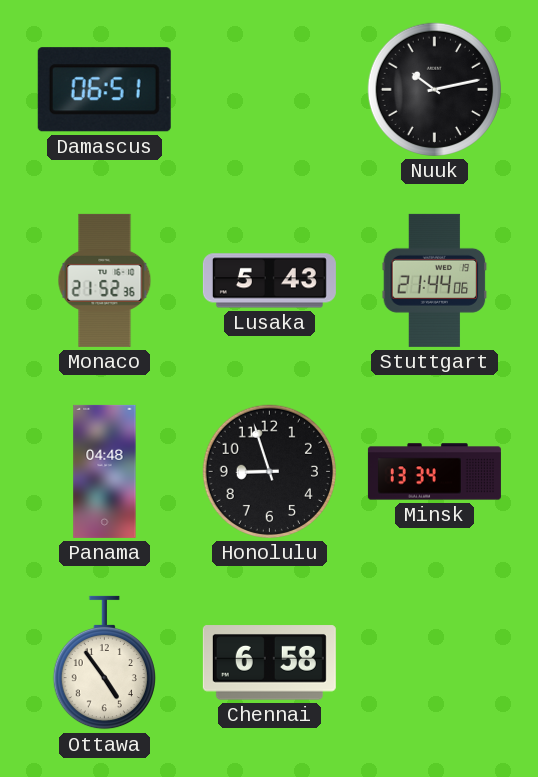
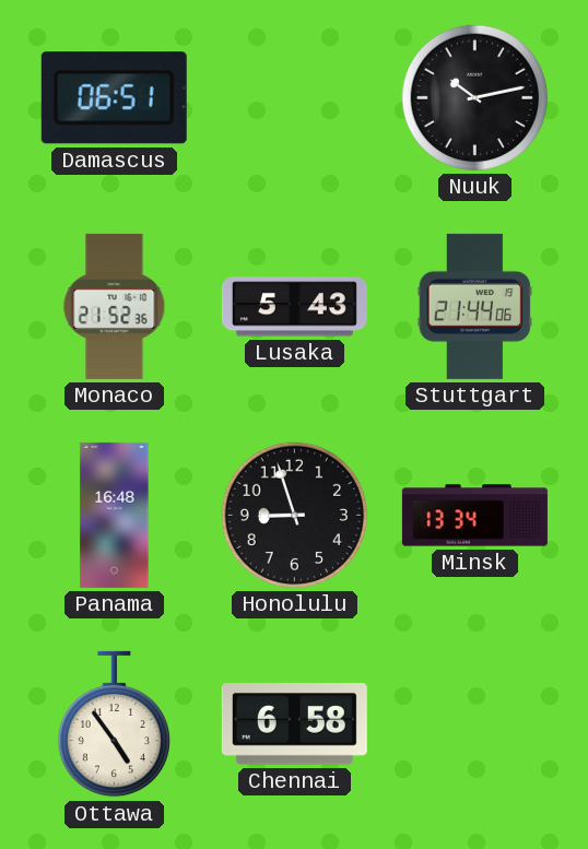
Panama: 04:48 -> 16:48
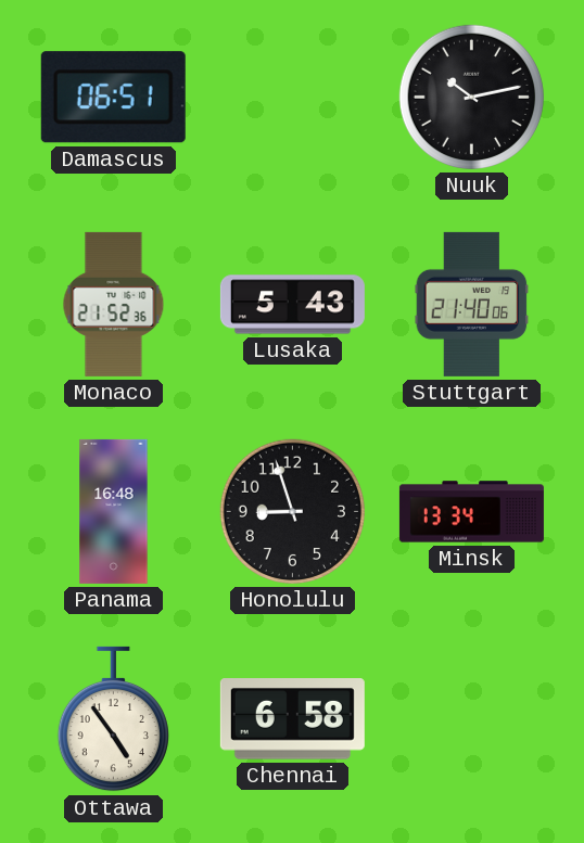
Stuttgart: 21:44 -> 21:40
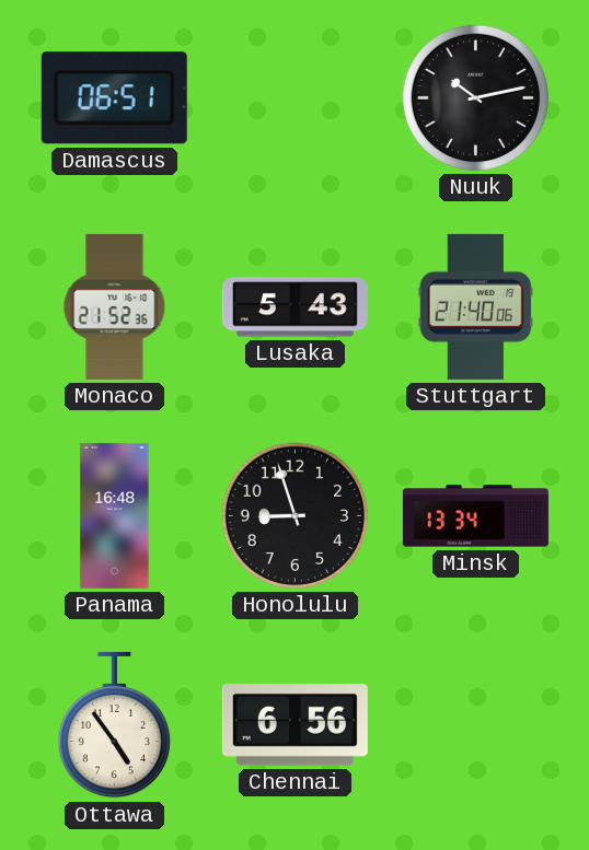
Chennai: 6:58 -> 6:56
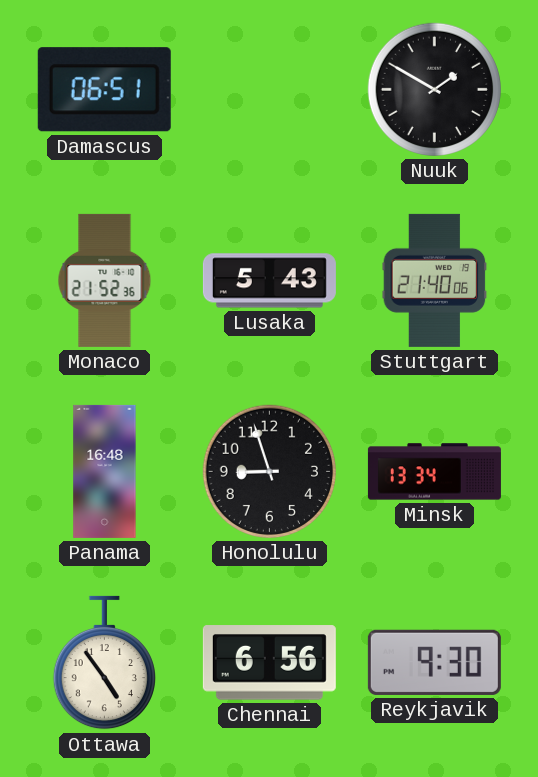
Nuuk: 10:13 -> 1:50
Reykjavik: none -> 9:30
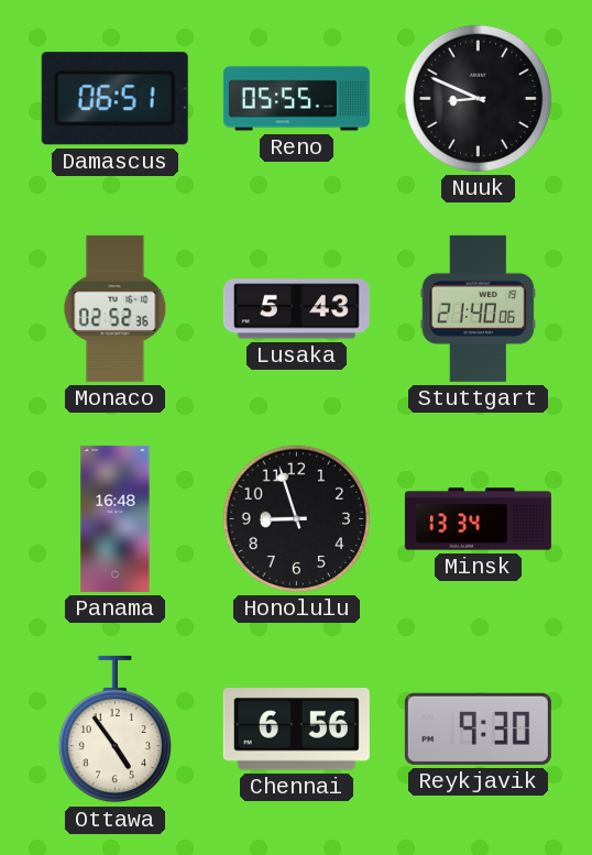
Reno: none -> 05:55
Nuuk: 1:50 -> 8:49
Monaco: 21:52 -> 02:52
